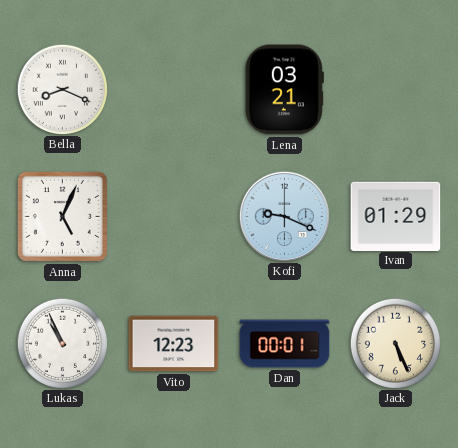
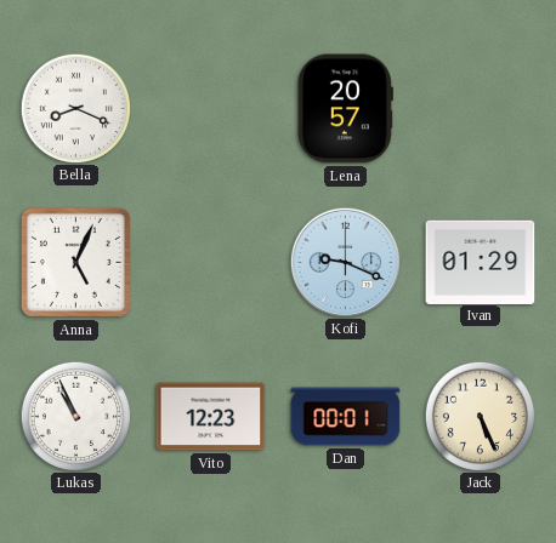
Lena: 03:21 -> 20:57
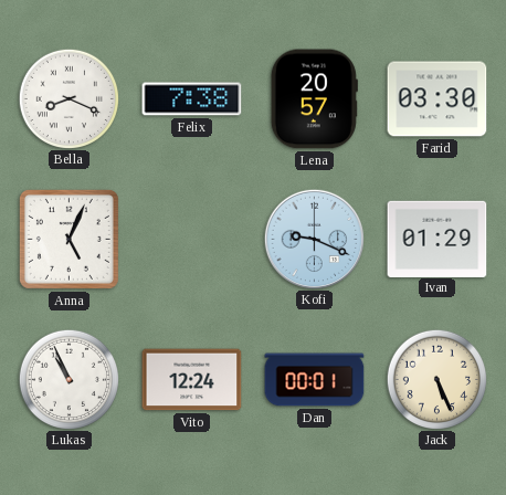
Felix: none -> 7:38
Farid: none -> 03:30
Vito: 12:23 -> 12:24
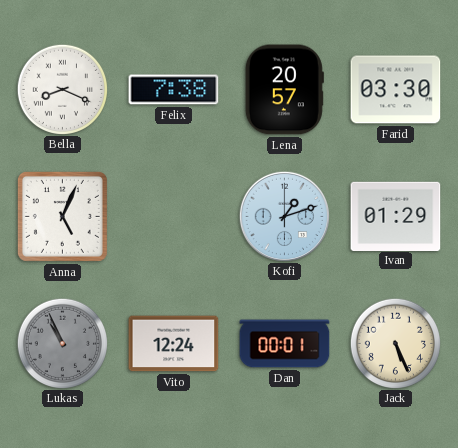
Kofi: 9:19 -> 1:12
Lukas dial: white -> grey
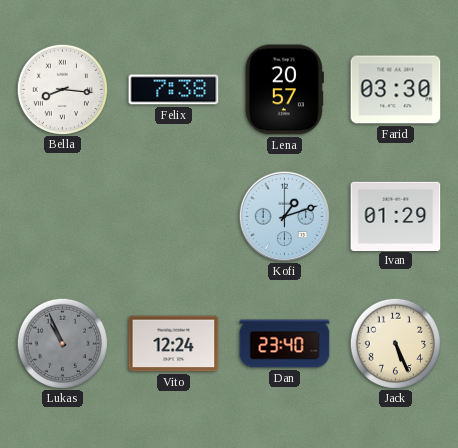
Bella: 8:19 -> 8:16
Anna: 5:04 -> none
Dan: 00:01 -> 23:40
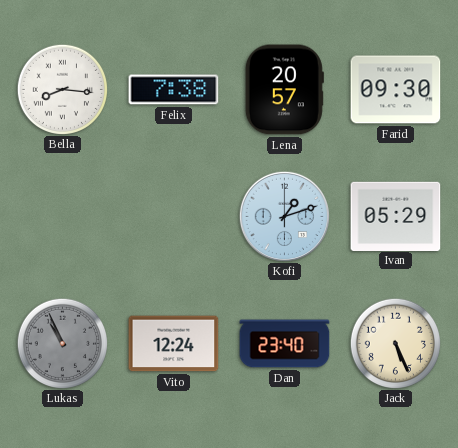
Farid: 03:30 -> 09:30
Ivan: 01:29 -> 05:29
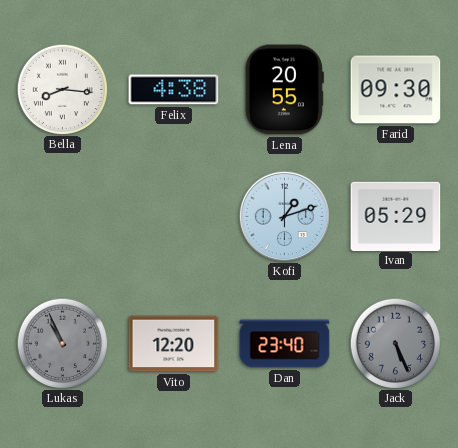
Felix: 7:38 -> 4:38
Lena: 20:57 -> 20:55
Vito: 12:24 -> 12:20
Jack dial: cream -> grey
